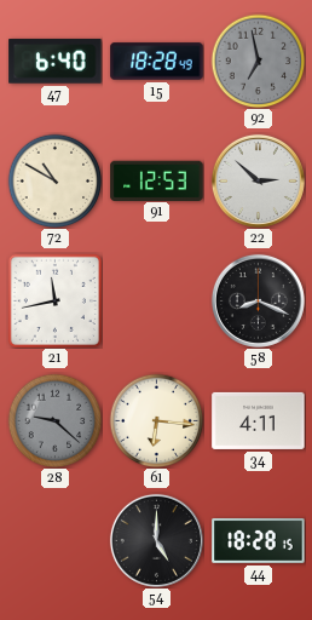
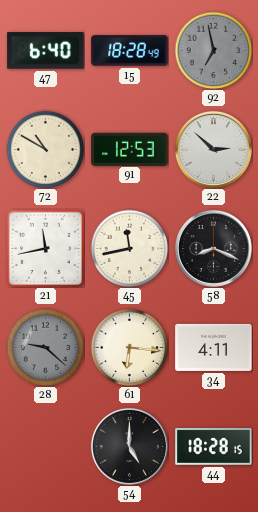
45: none -> 11:43
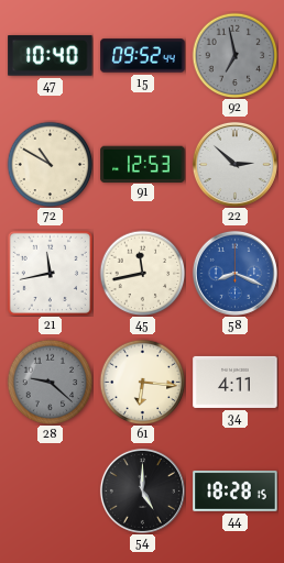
47: 6:40 -> 10:40
15: 18:28 -> 09:52
58 dial: black -> blue
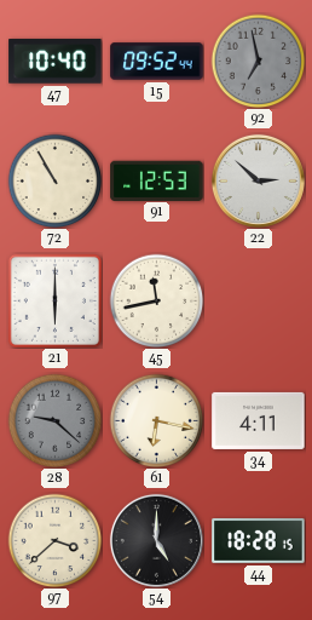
72: 10:50 -> 10:55
21: 11:43 -> 6:00
58: 8:19 -> none
61: 6:16 -> 6:17
97: none -> 3:38
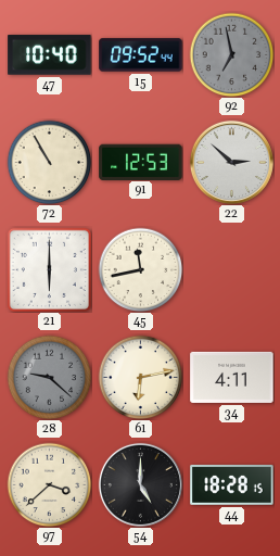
61: 6:17 -> 6:13
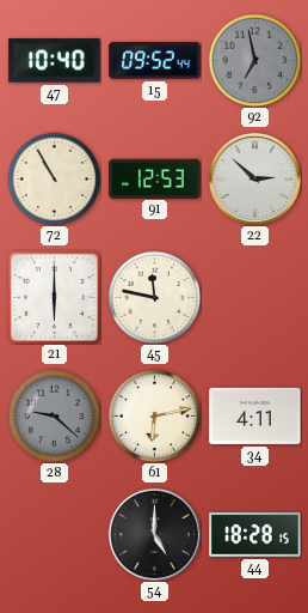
45: 11:43 -> 11:47
97: 3:38 -> none
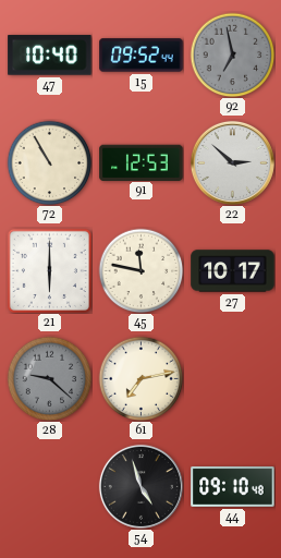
27: none -> 10:17
61: 6:13 -> 7:13
34: 4:11 -> none
54: 5:00 -> 4:57
44: 18:28 -> 09:10
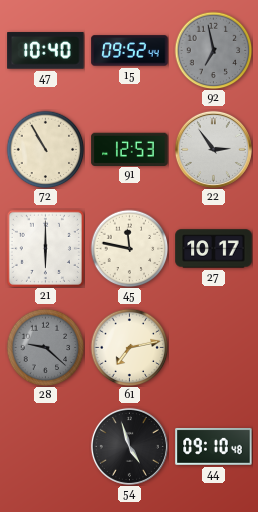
22: 2:52 -> 2:54
